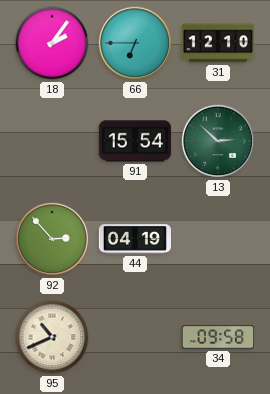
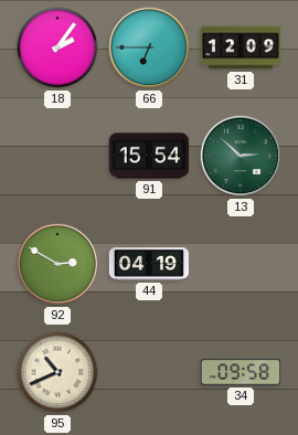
31: 12:10 -> 12:09
92: 2:53 -> 2:50
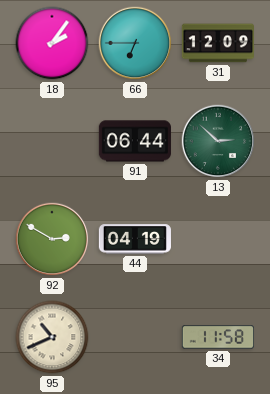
91: 15:54 -> 06:44
34: 09:58 -> 11:58
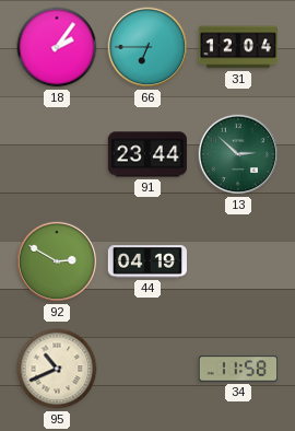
31: 12:09 -> 12:04
91: 06:44 -> 23:44
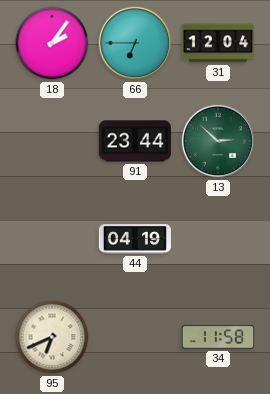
92: 2:50 -> none
95: 10:41 -> 6:41
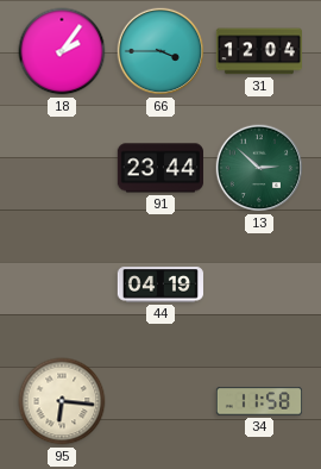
66: 6:45 -> 3:45
95: 6:41 -> 6:16
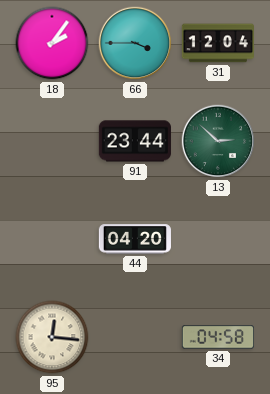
44: 04:19 -> 04:20
95: 6:16 -> 12:16
34: 11:58 -> 04:58
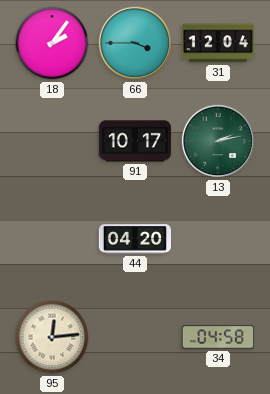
91: 23:44 -> 10:17
13: 2:52 -> 2:13
95: 12:16 -> 12:14
